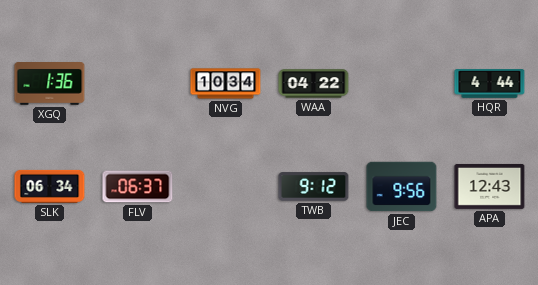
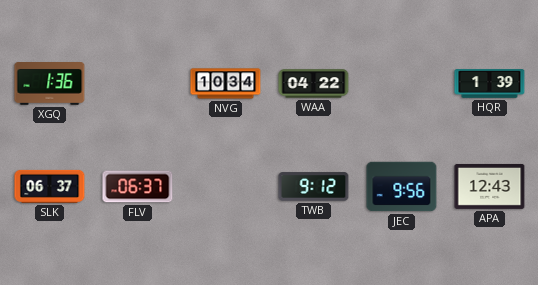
HQR: 4:44 -> 1:39
SLK: 06:34 -> 06:37
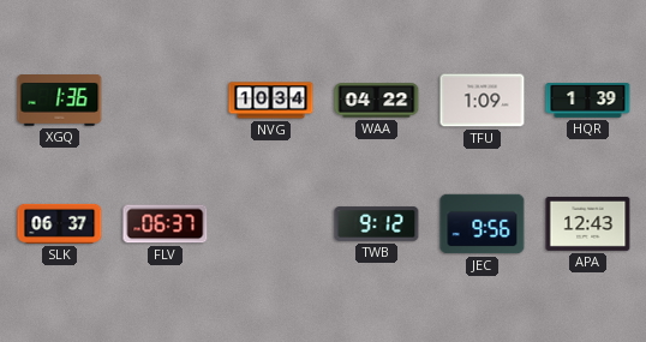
TFU: none -> 1:09
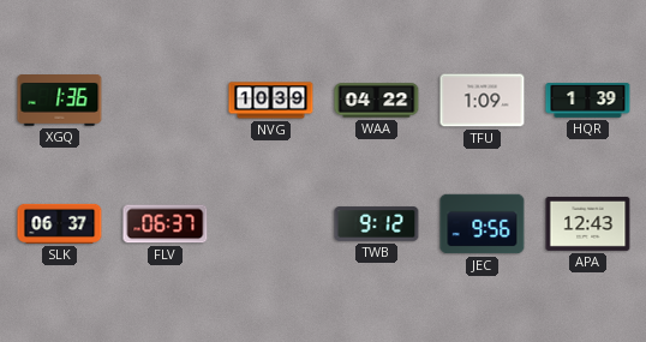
NVG: 10:34 -> 10:39
